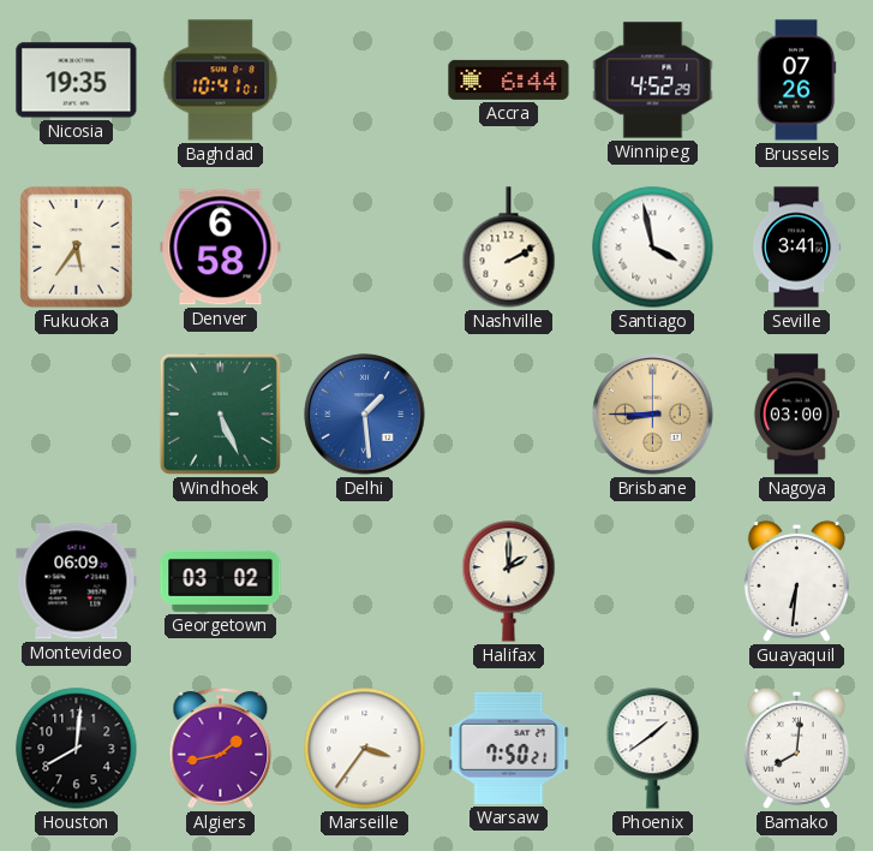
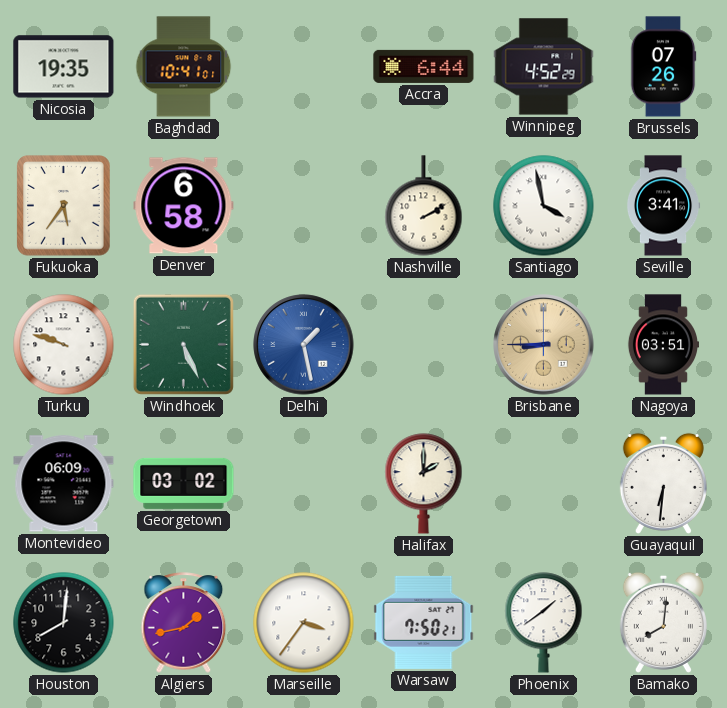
Turku: none -> 9:48
Delhi: 1:29 -> 1:28
Nagoya: 03:00 -> 03:51
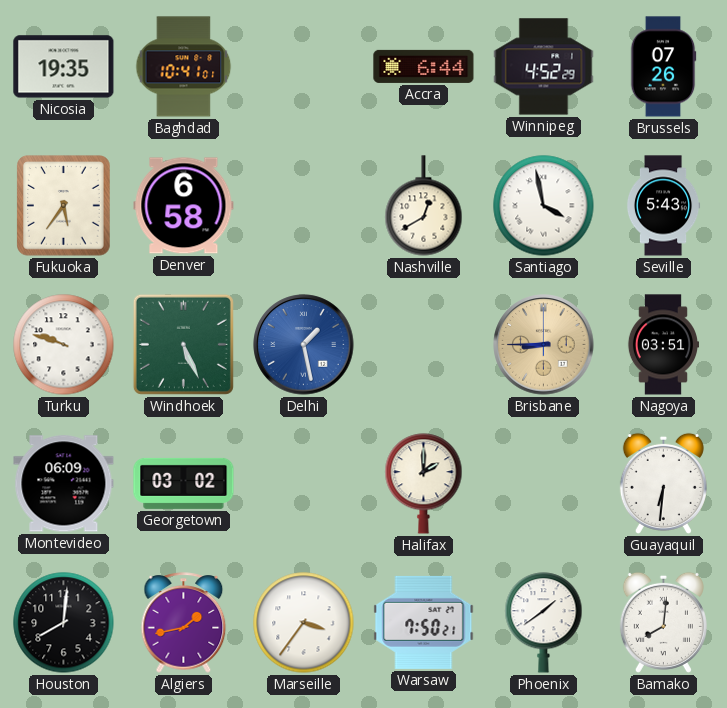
Nashville: 2:10 -> 12:40
Seville: 3:41 -> 5:43
